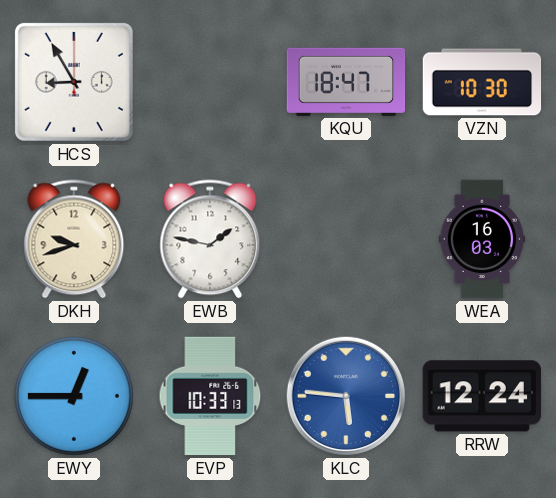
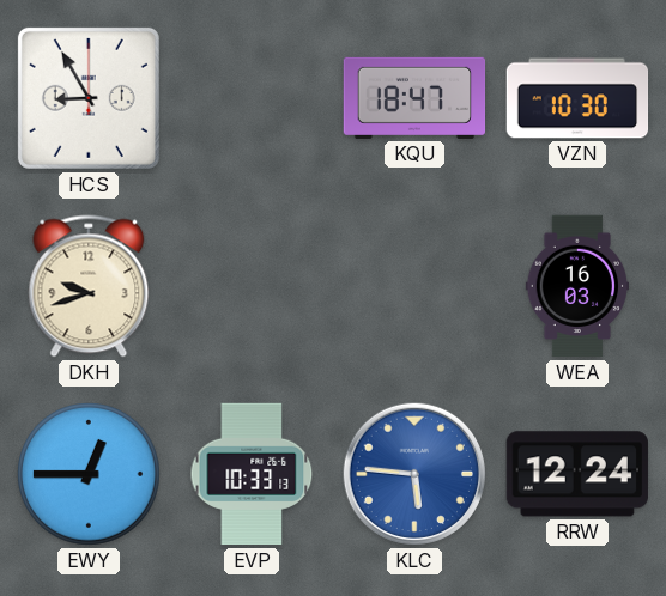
EWB: 1:47 -> none
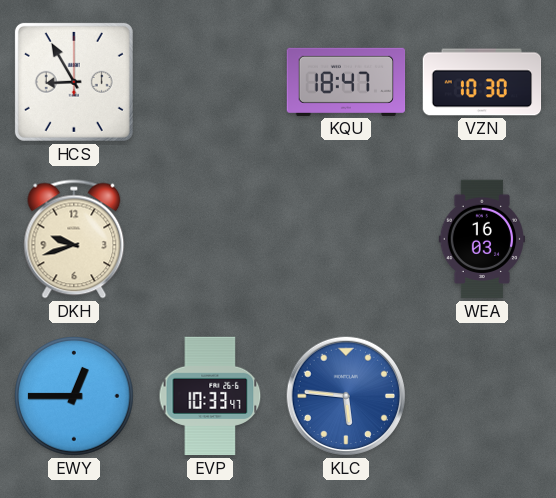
EVP: 10:33:13 -> 10:33:47
RRW: 12:24 -> none
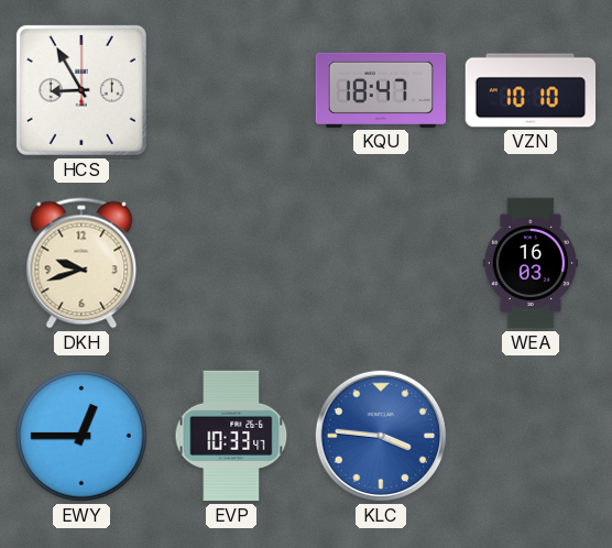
VZN: 10:30 -> 10:10
KLC: 5:46 -> 3:46
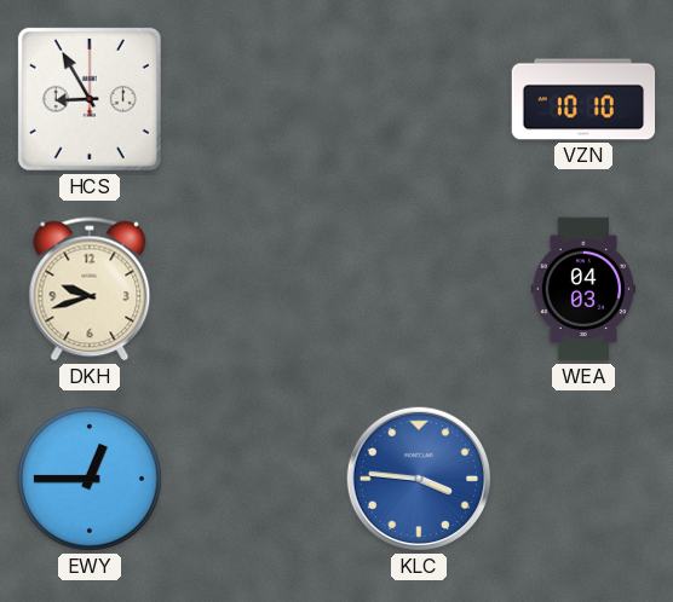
KQU: 18:47 -> none
WEA: 16:03 -> 04:03
EVP: 10:33 -> none
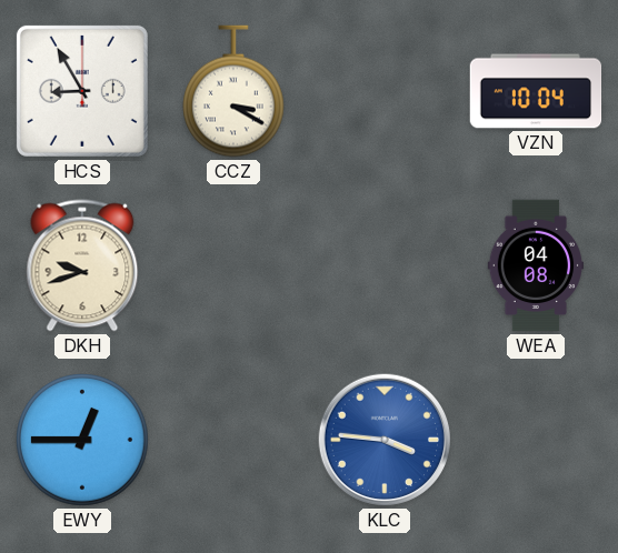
CCZ: none -> 3:20
VZN: 10:10 -> 10:04
WEA: 04:03 -> 04:08
